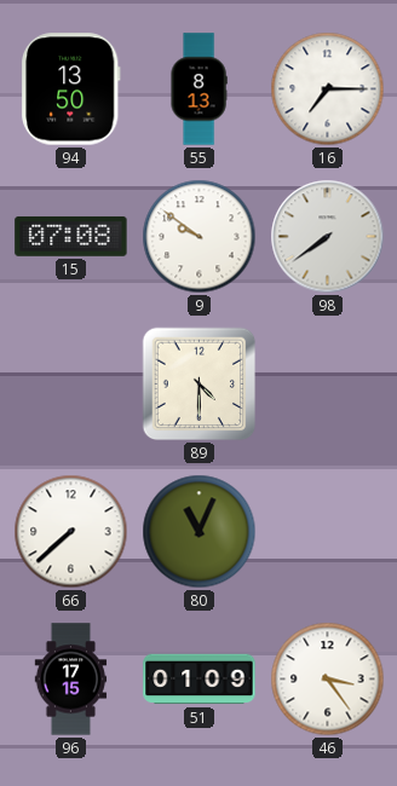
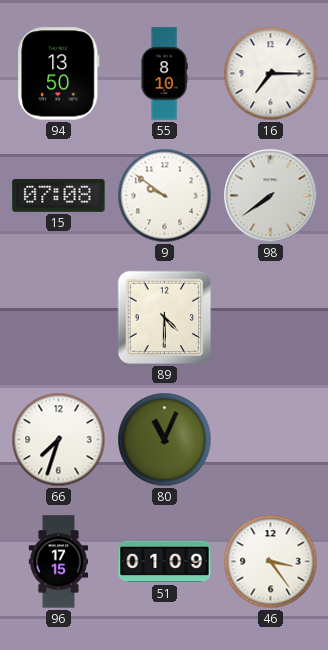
55: 8:13 -> 8:10
66: 7:38 -> 7:33
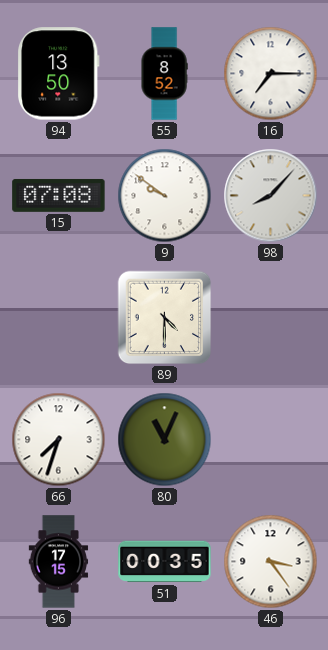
55: 8:10 -> 8:52
98: 7:39 -> 8:07
51: 01:09 -> 00:35
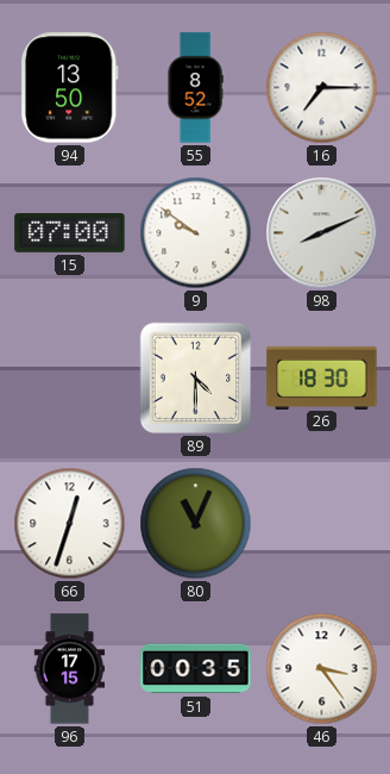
15: 07:08 -> 07:00
98: 8:07 -> 8:11
26: none -> 18:30
66: 7:33 -> 12:33
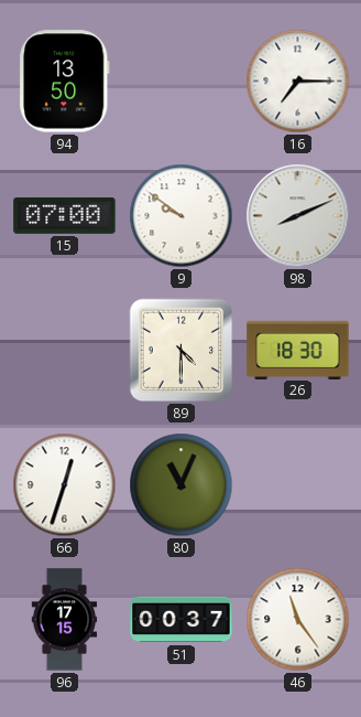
55: 8:52 -> none
51: 00:35 -> 00:37
46: 3:24 -> 11:24
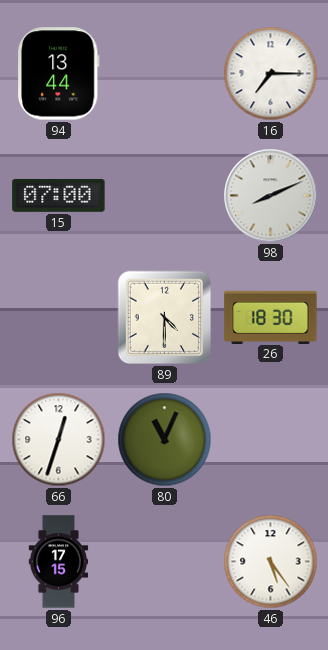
94: 13:50 -> 13:44
9: 9:51 -> none
51: 00:37 -> none
46: 11:24 -> 5:24
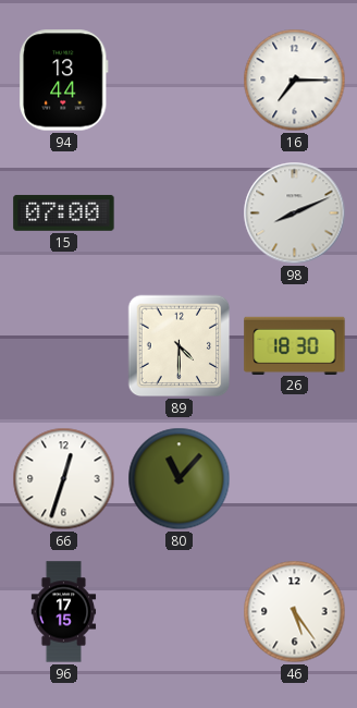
80: 11:04 -> 11:07
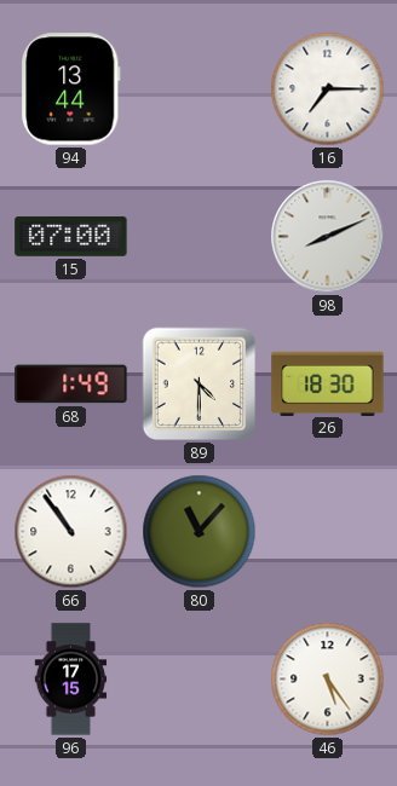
68: none -> 1:49
66: 12:33 -> 10:54
